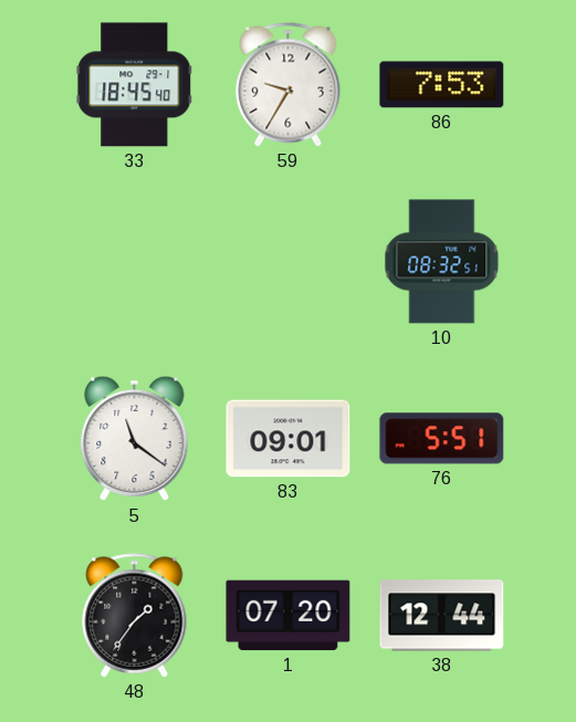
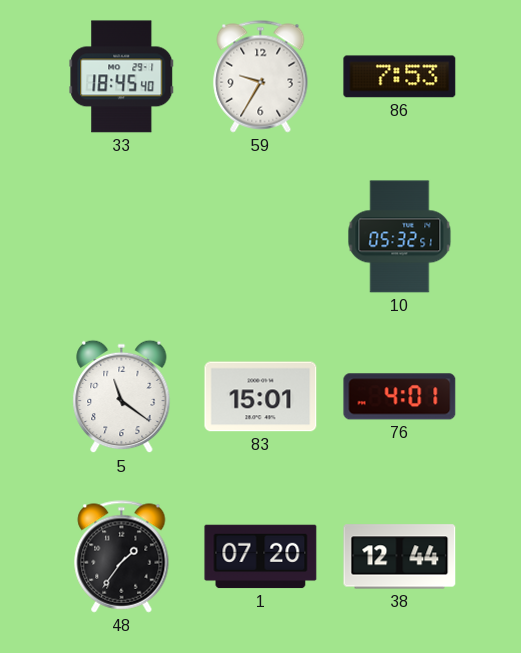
10: 08:32 -> 05:32
83: 09:01 -> 15:01
76: 5:51 -> 4:01
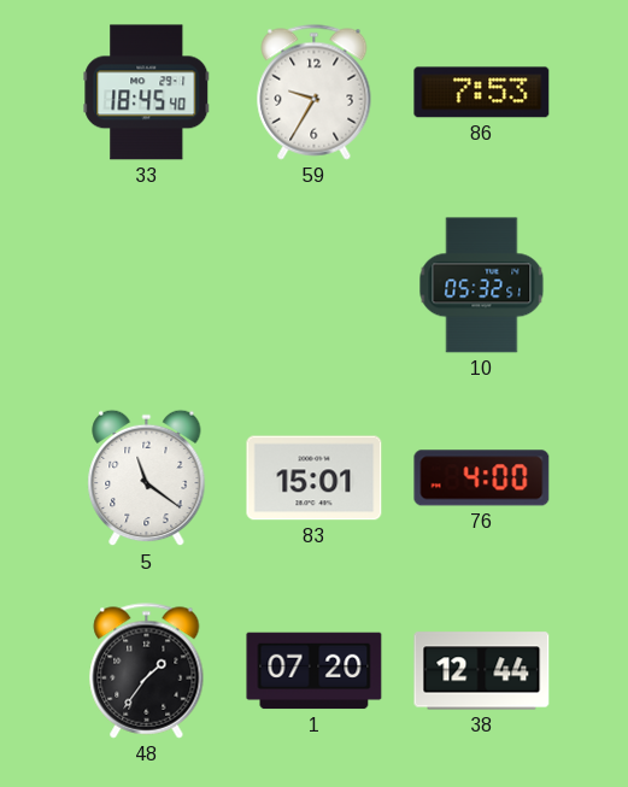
76: 4:01 -> 4:00
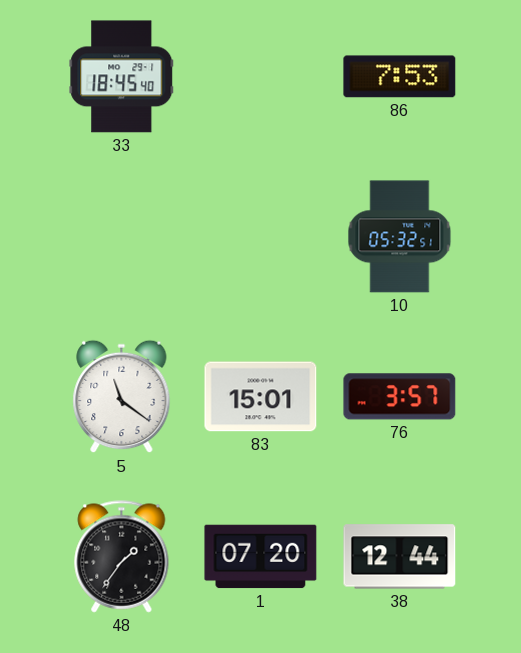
59: 9:35 -> none
76: 4:00 -> 3:57
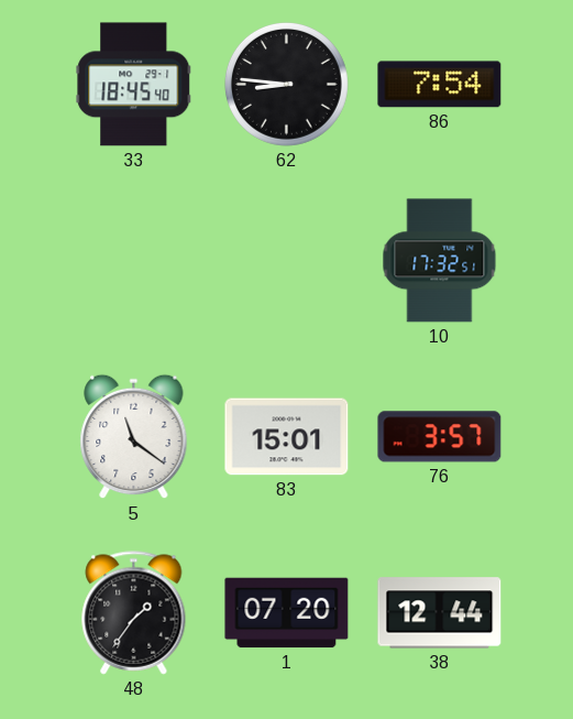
62: none -> 8:46
86: 7:53 -> 7:54
10: 05:32 -> 17:32
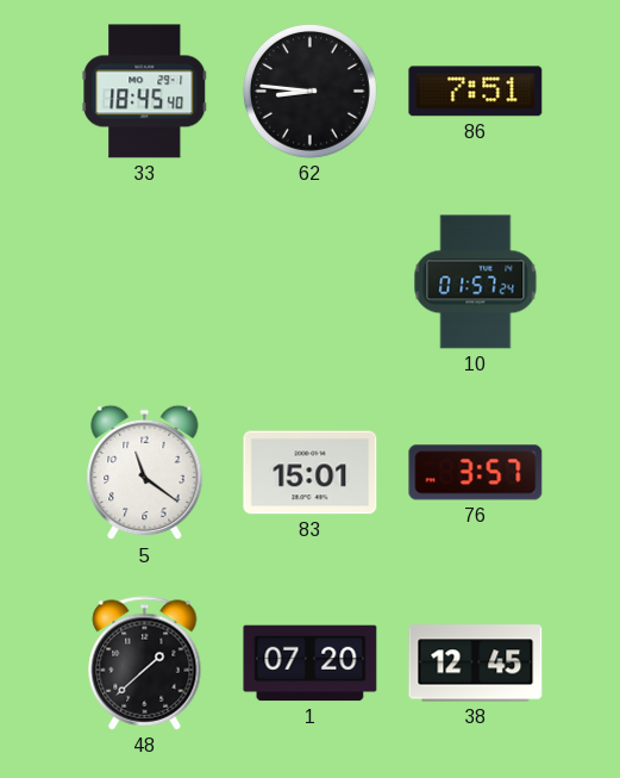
86: 7:54 -> 7:51
10: 17:32 -> 01:57
48: 1:36 -> 1:38
38: 12:44 -> 12:45
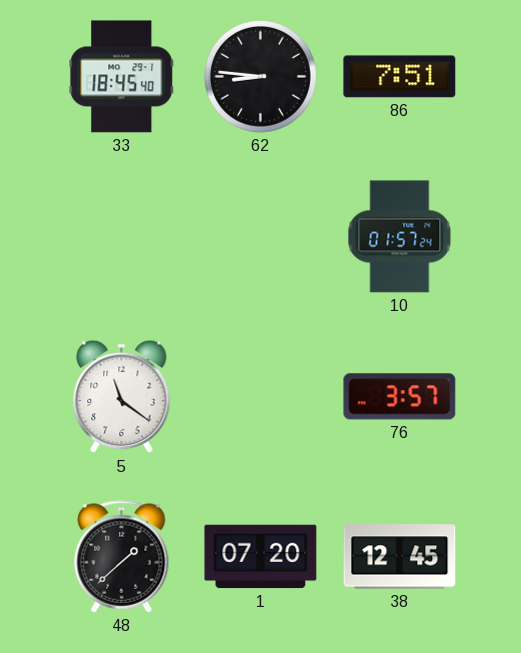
83: 15:01 -> none
